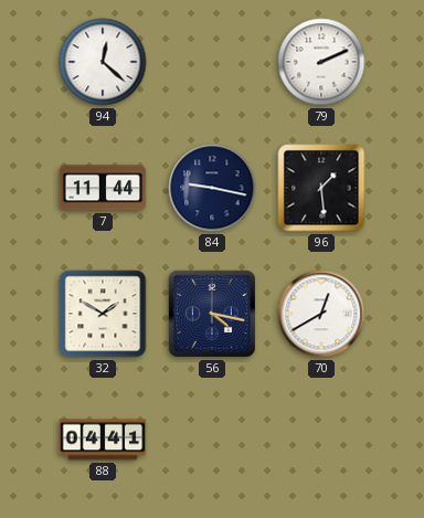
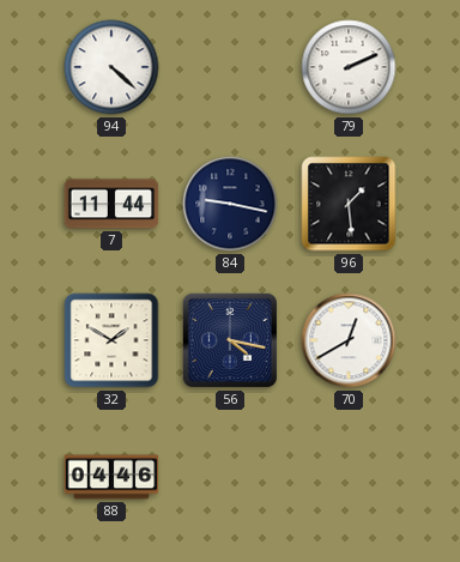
94: 12:22 -> 4:22
88: 04:41 -> 04:46
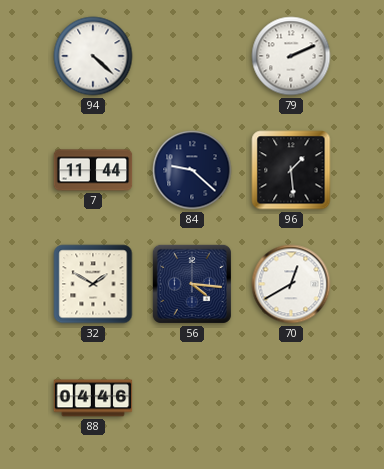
84: 9:17 -> 9:22
56: 4:17 -> 4:16
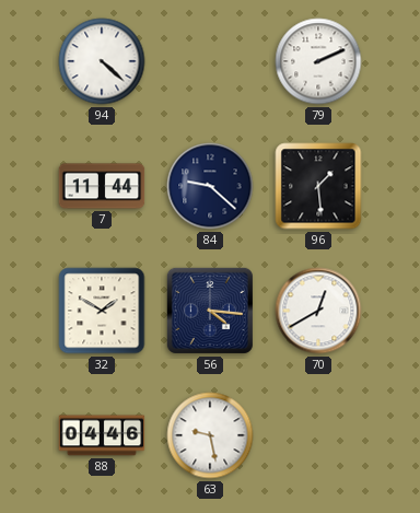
63: none -> 9:28
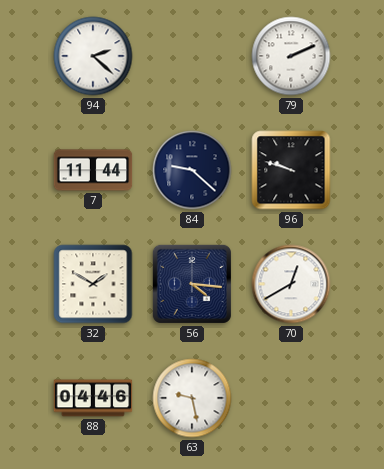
94: 4:22 -> 2:22
96: 1:29 -> 9:48
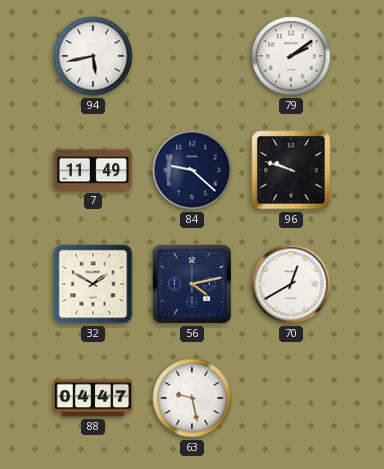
94: 2:22 -> 5:43
79: 2:11 -> 2:09
7: 11:44 -> 11:49
56: 4:16 -> 4:13
88: 04:46 -> 04:47
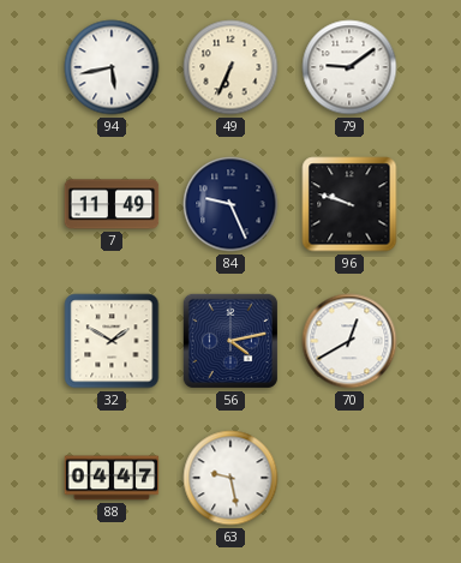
49: none -> 6:34
79: 2:09 -> 9:09
84: 9:22 -> 9:26
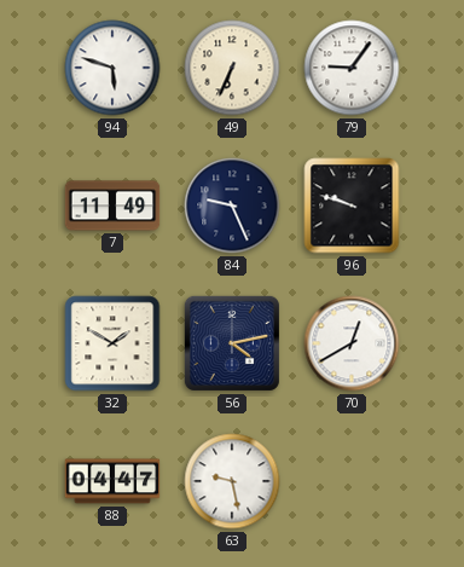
94: 5:43 -> 5:48
79: 9:09 -> 9:06
